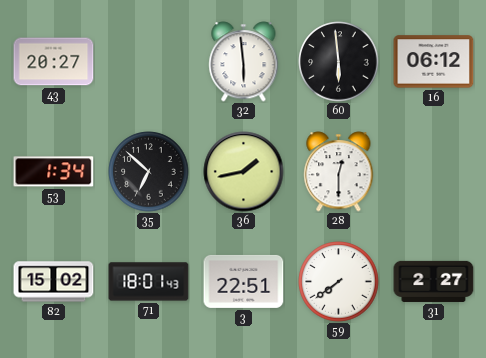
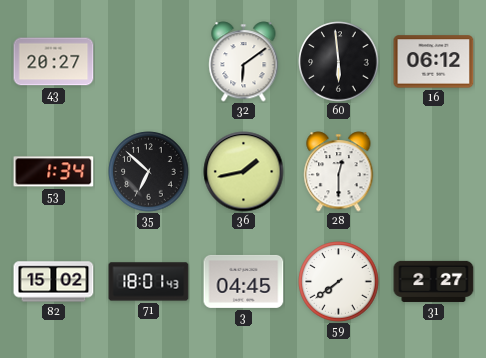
32: 5:59 -> 6:09
3: 22:51 -> 04:45
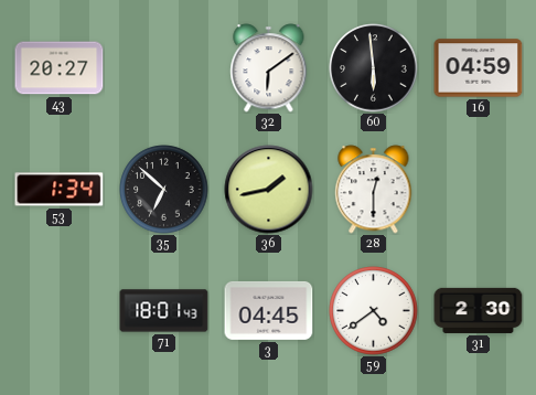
16: 06:12 -> 04:59
82: 15:02 -> none
59: 7:39 -> 4:39
31: 2:27 -> 2:30
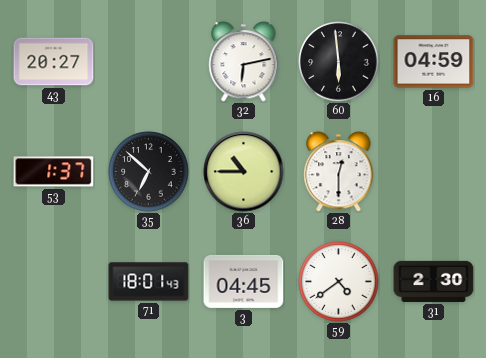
32: 6:09 -> 6:13
53: 1:34 -> 1:37
36: 1:43 -> 10:45
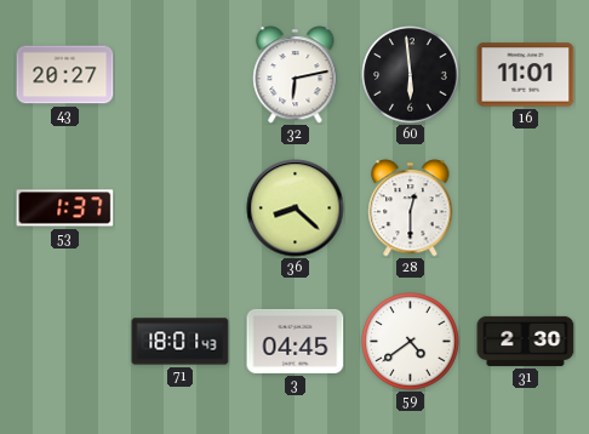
16: 04:59 -> 11:01
35: 6:52 -> none
36: 10:45 -> 8:22
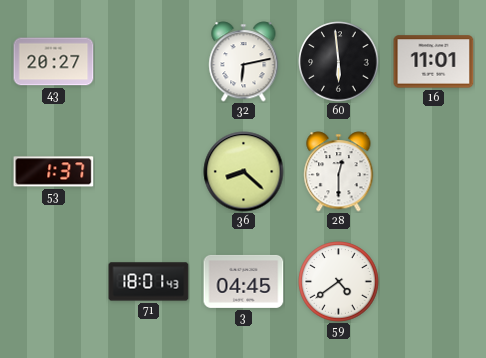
31: 2:30 -> none
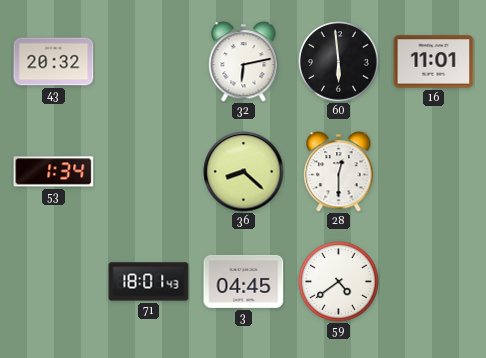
43: 20:27 -> 20:32
53: 1:37 -> 1:34
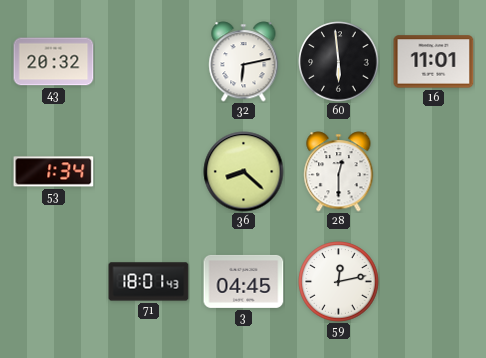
59: 4:39 -> 12:13
